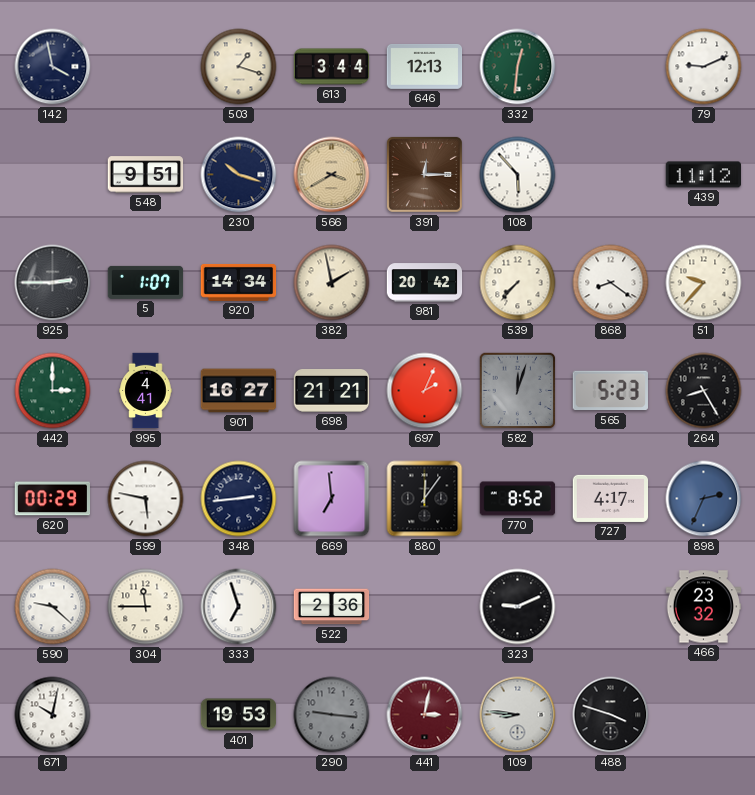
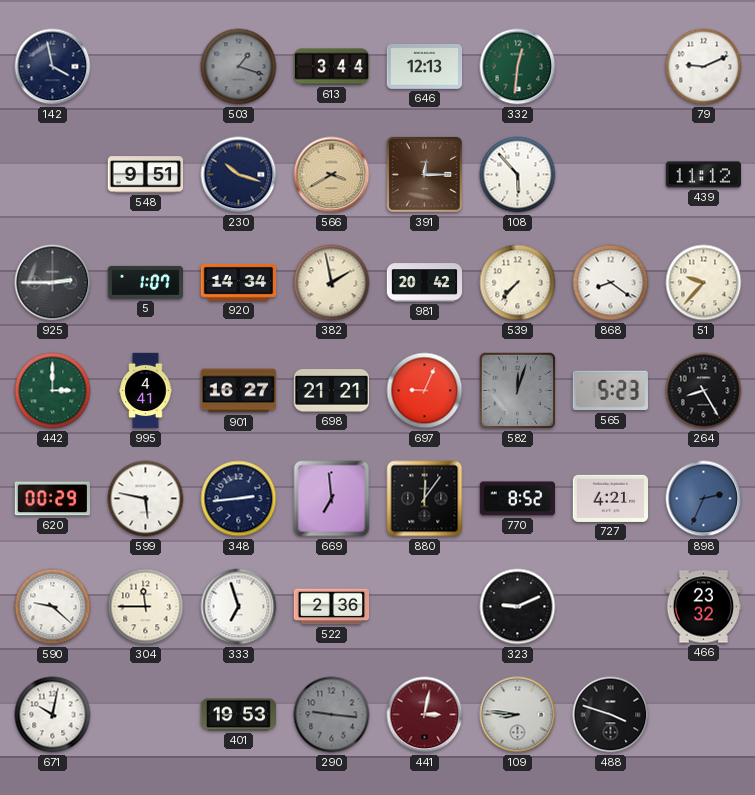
503 dial: cream -> grey
697: 2:04 -> 9:04
727: 4:17 -> 4:21
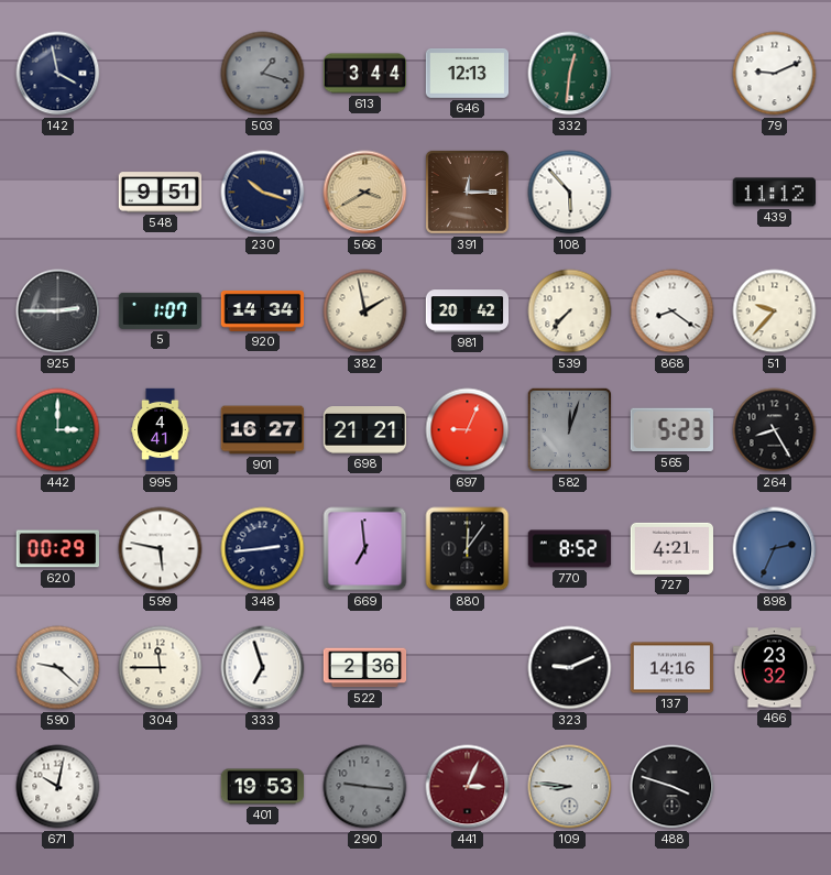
137: none -> 14:16
441: 3:02 -> 3:04
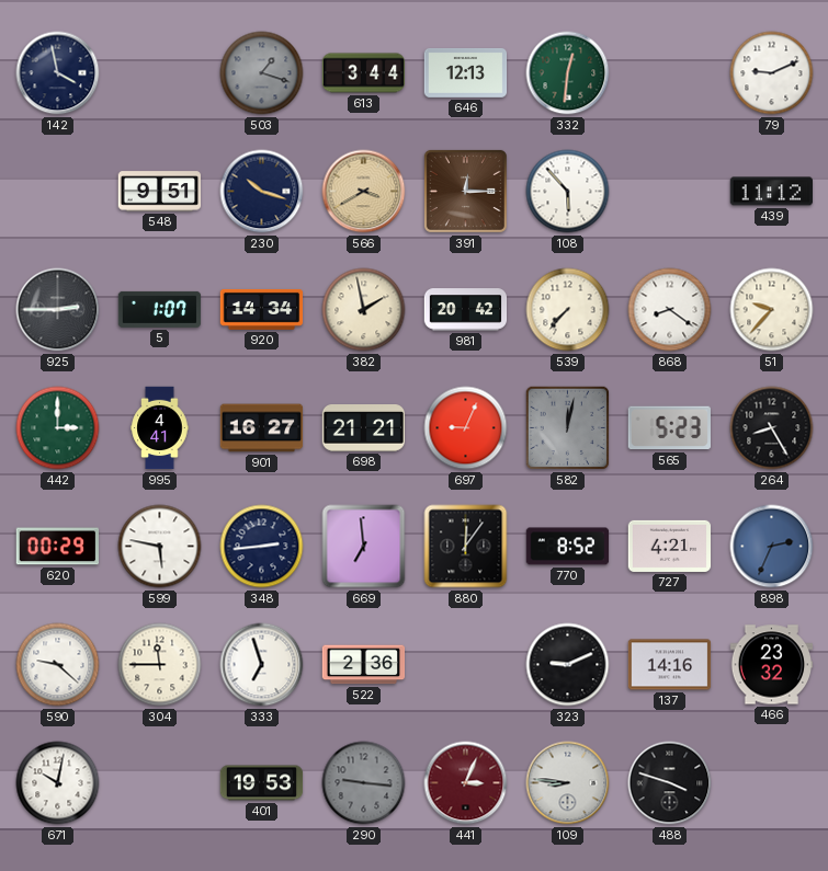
582: 12:03 -> 12:02
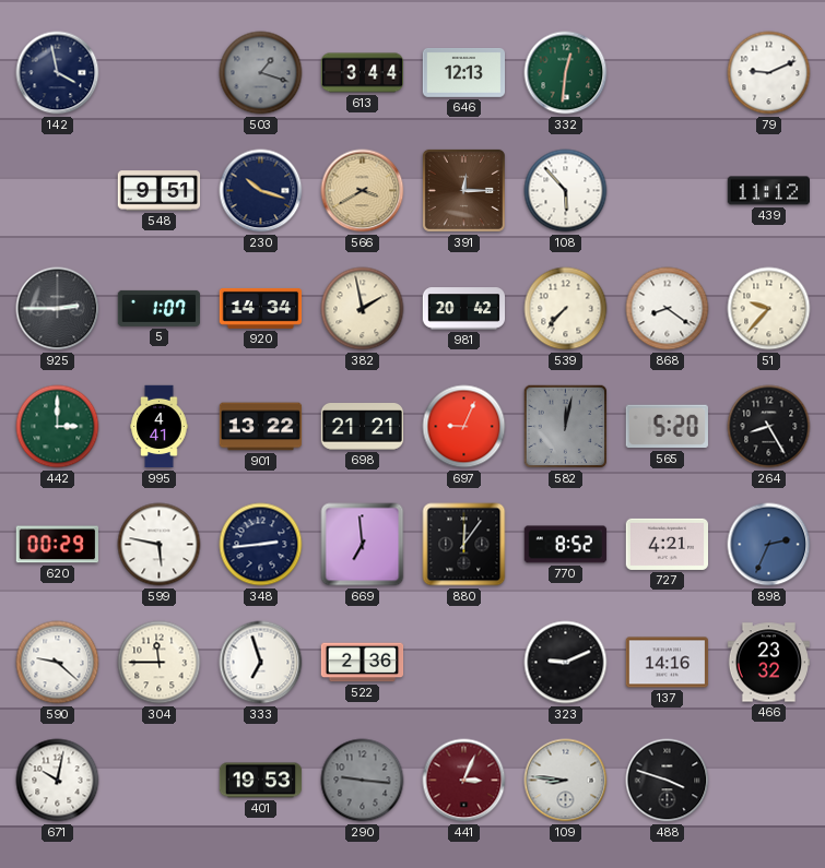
901: 16:27 -> 13:22
565: 5:23 -> 5:20
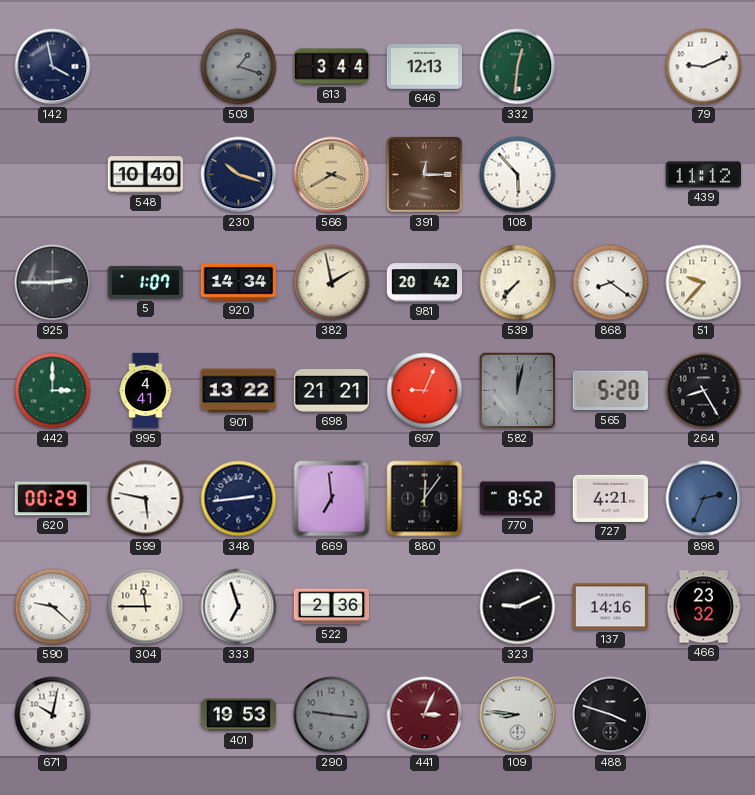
548: 9:51 -> 10:40
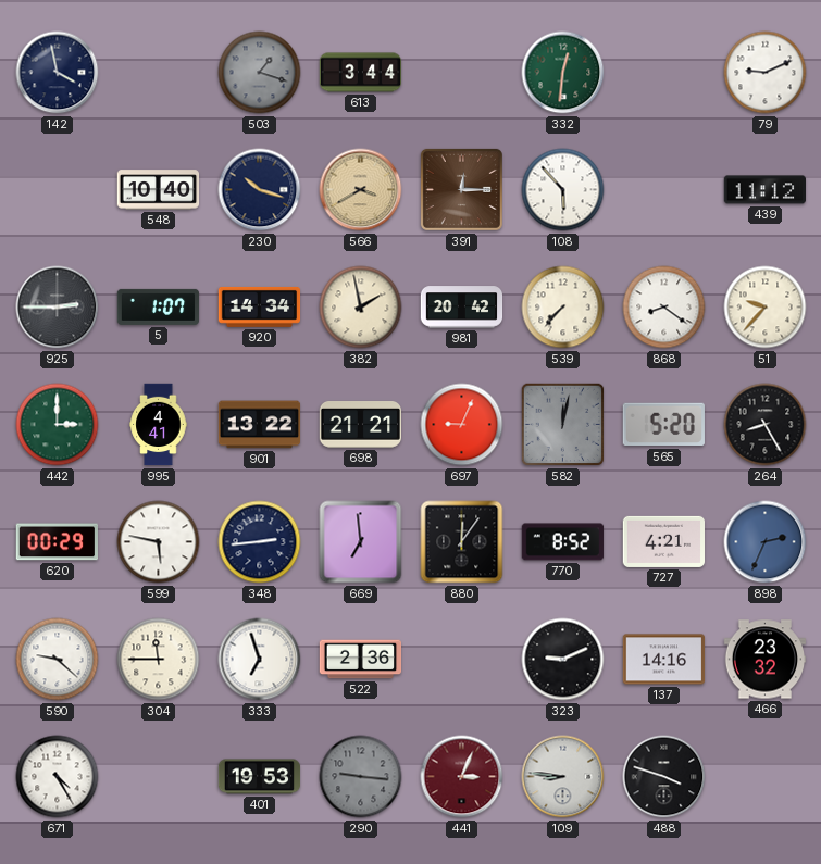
646: 12:13 -> none
671: 10:02 -> 4:25
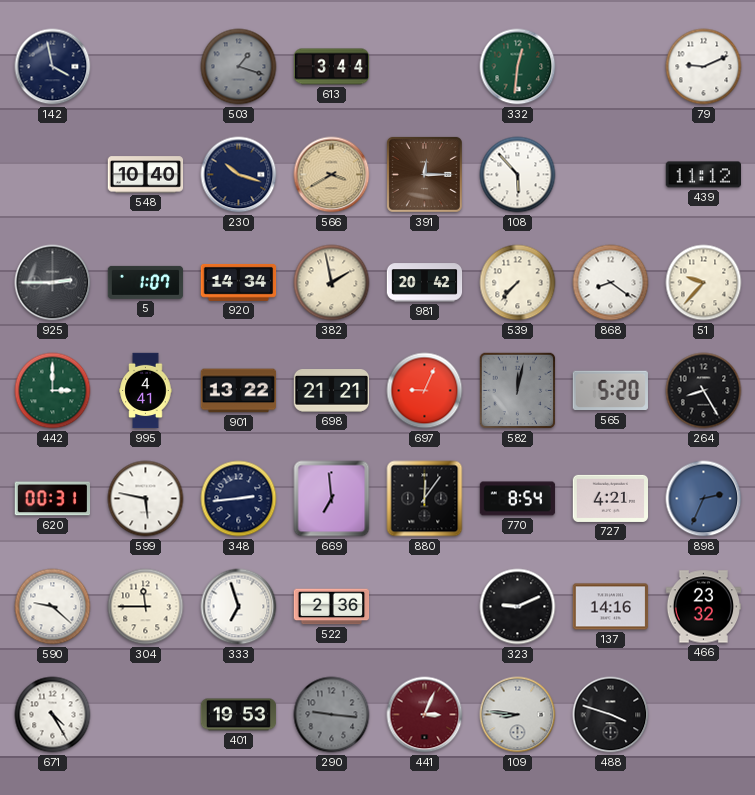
620: 00:29 -> 00:31
770: 8:52 -> 8:54
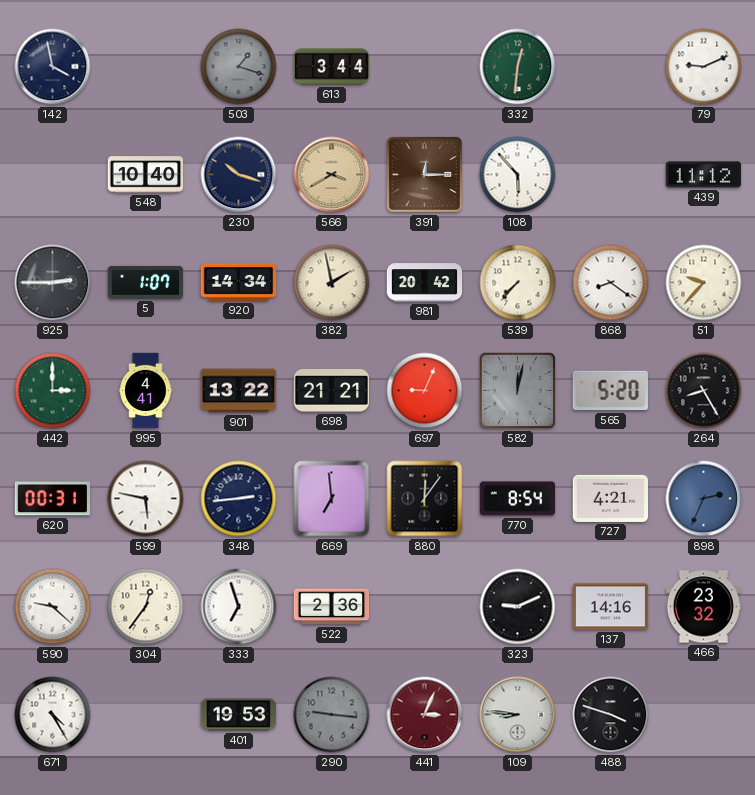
304: 11:45 -> 12:36
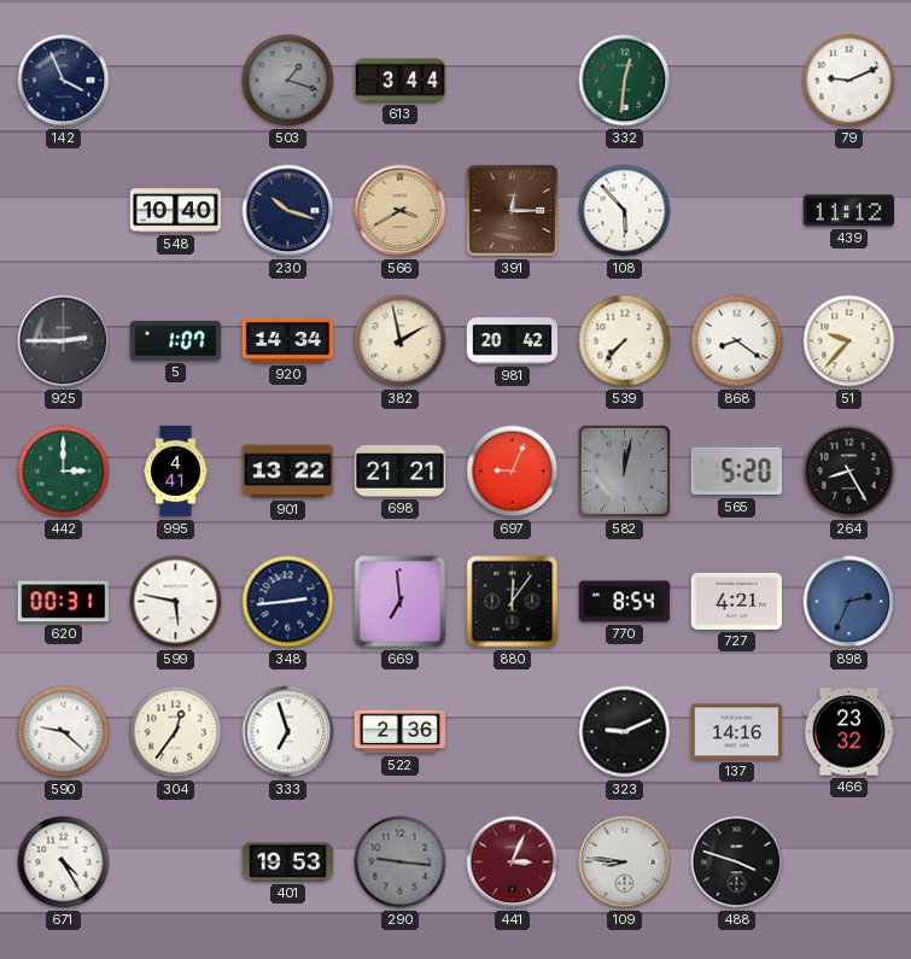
142: 3:58 -> 3:56
